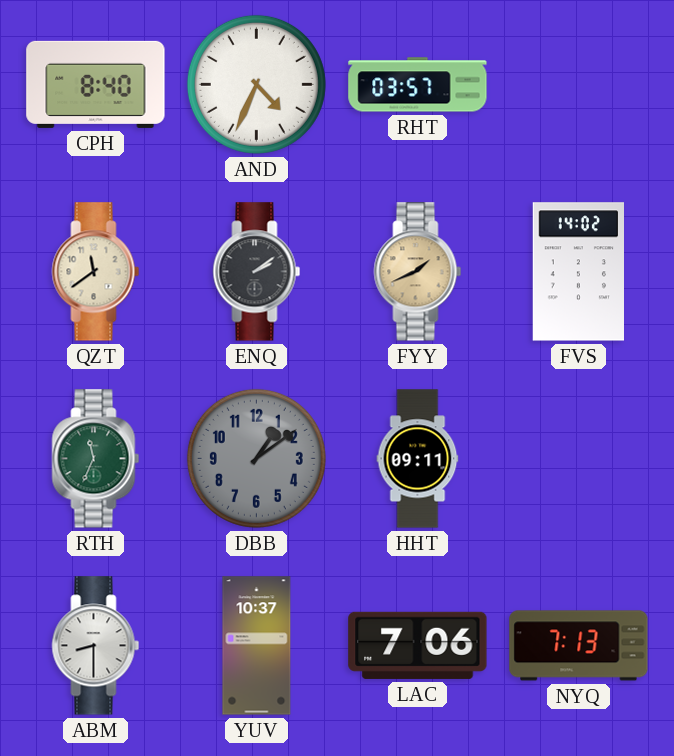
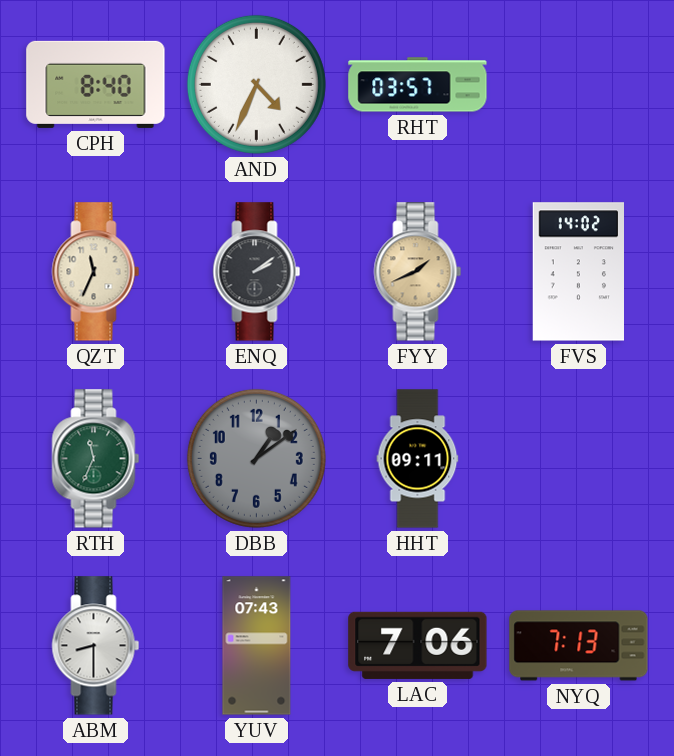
QZT: 11:39 -> 11:34
YUV: 10:37 -> 07:43
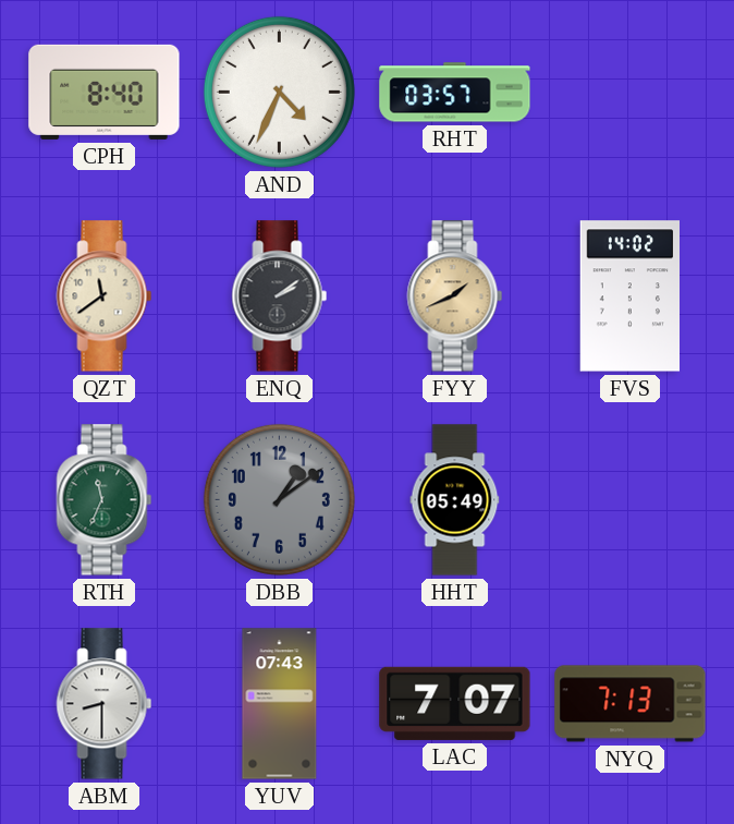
QZT: 11:34 -> 11:39
HHT: 09:11 -> 05:49
LAC: 7:06 -> 7:07
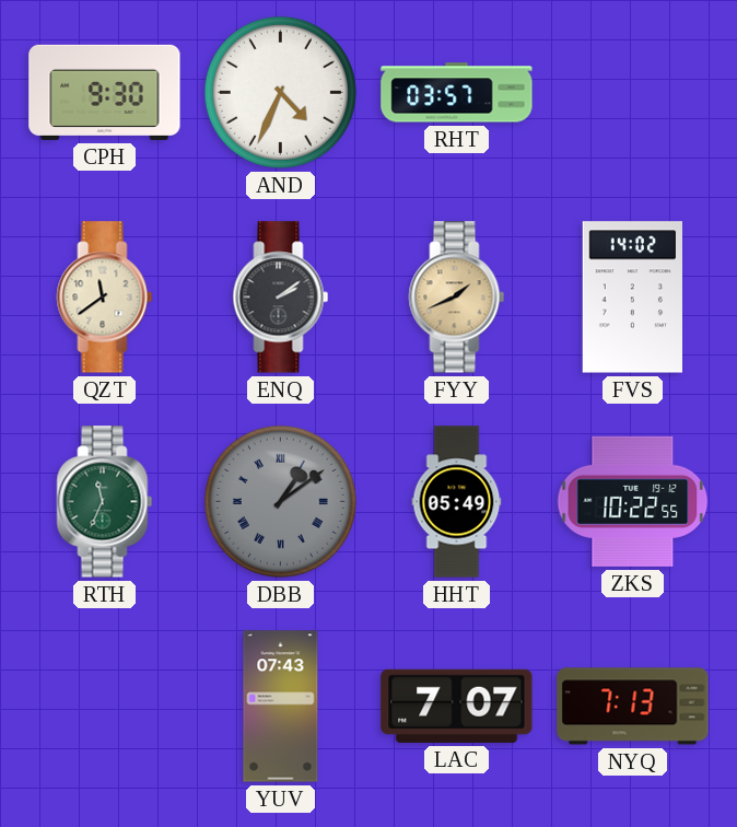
CPH: 8:40 -> 9:30
DBB numerals: Arabic -> Roman
ZKS: none -> 10:22
ABM: 8:30 -> none
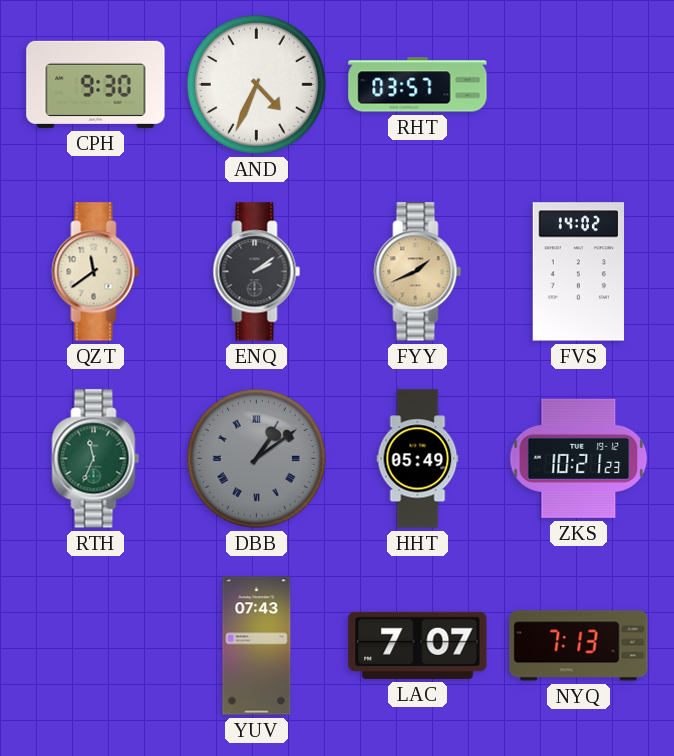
ZKS: 10:22 -> 10:21
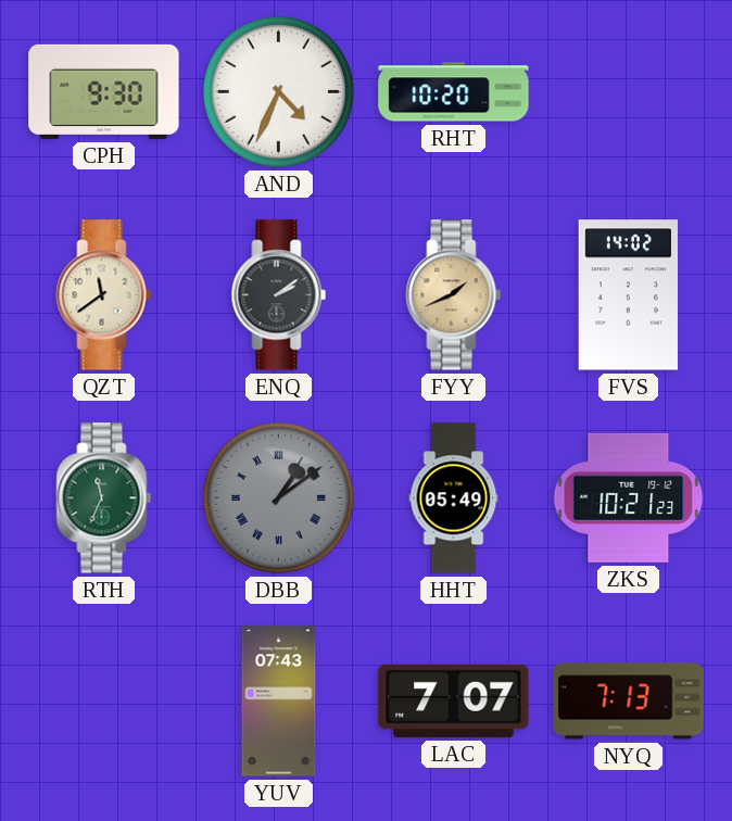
RHT: 03:57 -> 10:20
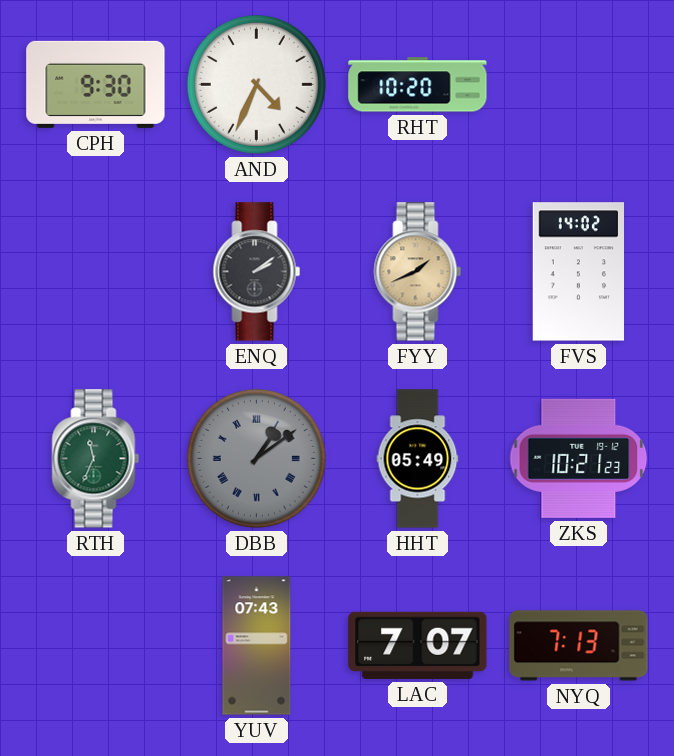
QZT: 11:39 -> none
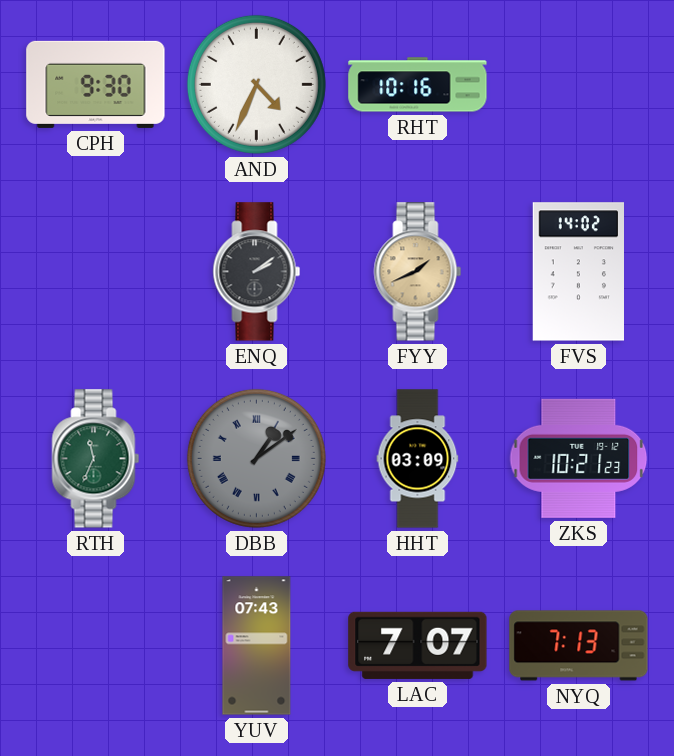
RHT: 10:20 -> 10:16
HHT: 05:49 -> 03:09
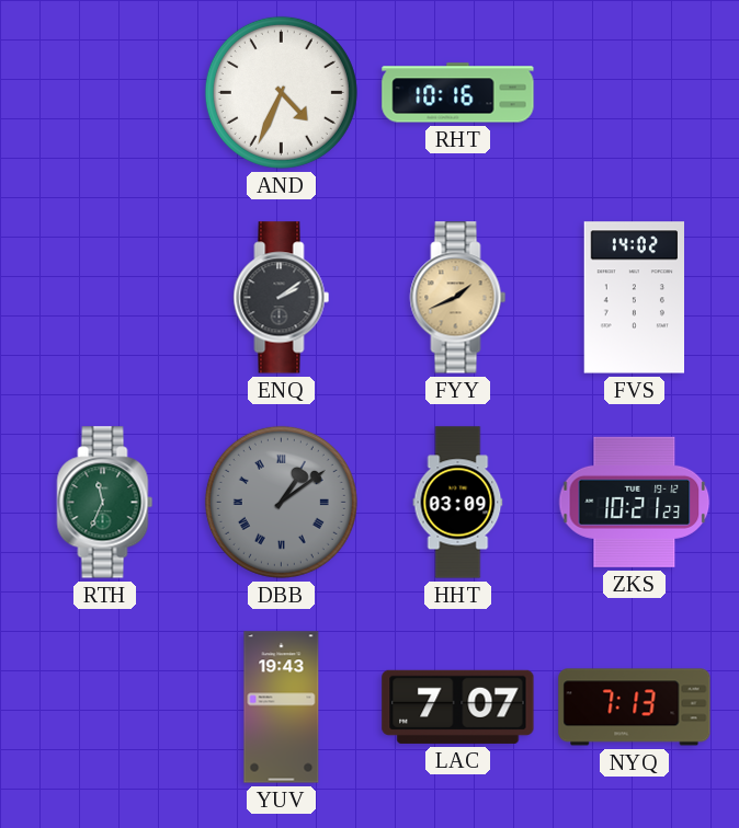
CPH: 9:30 -> none
YUV: 07:43 -> 19:43
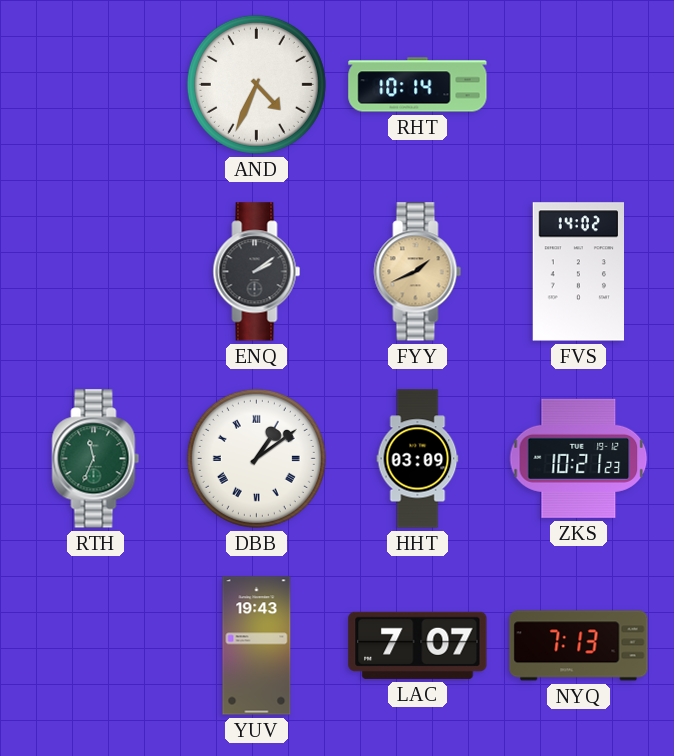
RHT: 10:16 -> 10:14
DBB dial: grey -> white
